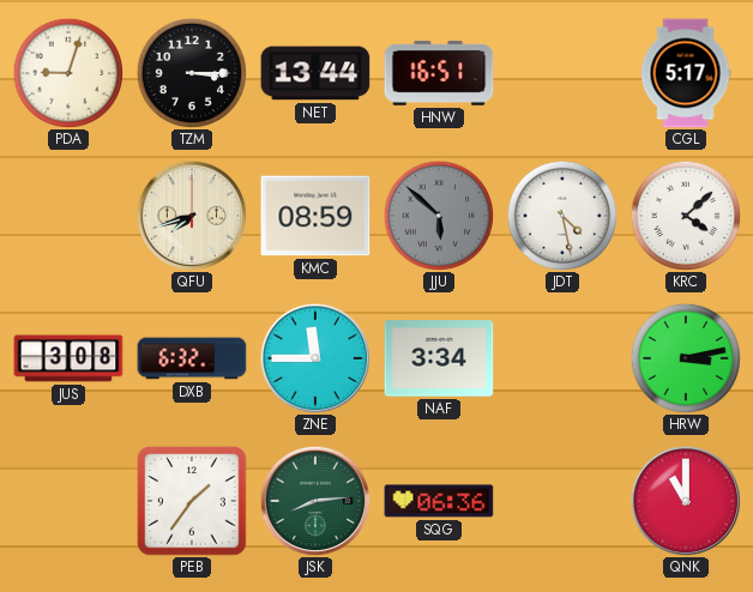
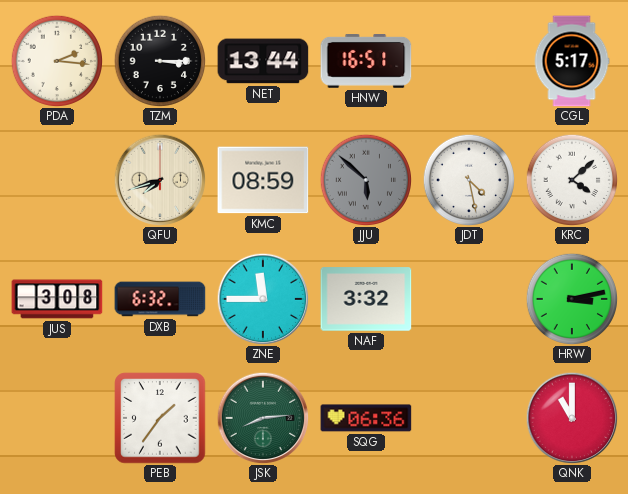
PDA: 9:03 -> 2:16
NAF: 3:34 -> 3:32
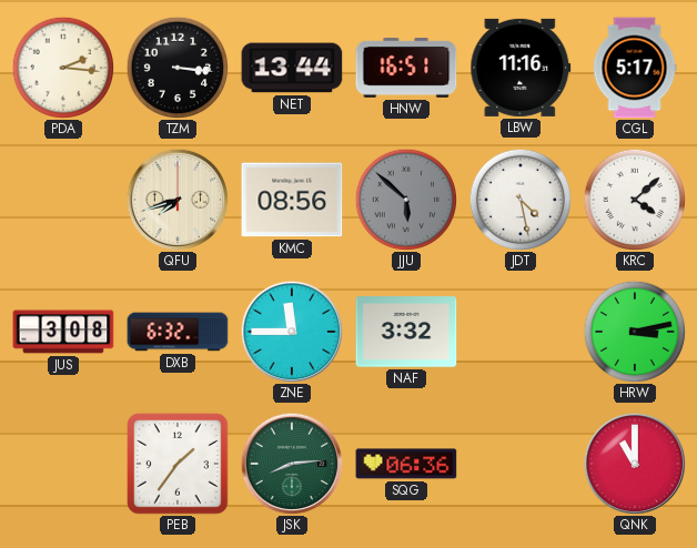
TZM: 3:15 -> 3:16
LBW: none -> 11:16
KMC: 08:59 -> 08:56
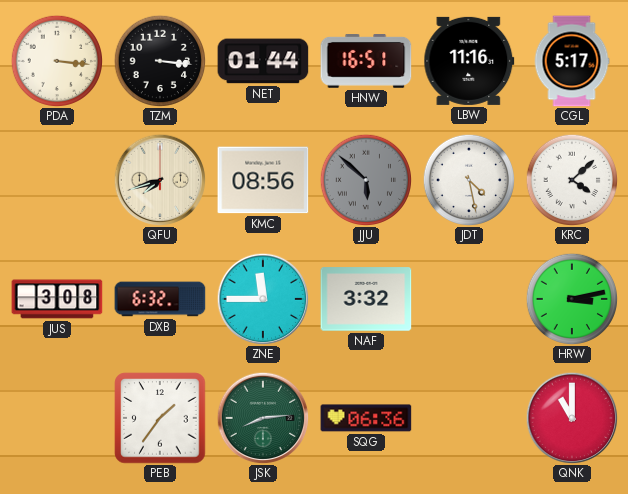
PDA: 2:16 -> 3:16
NET: 13:44 -> 01:44
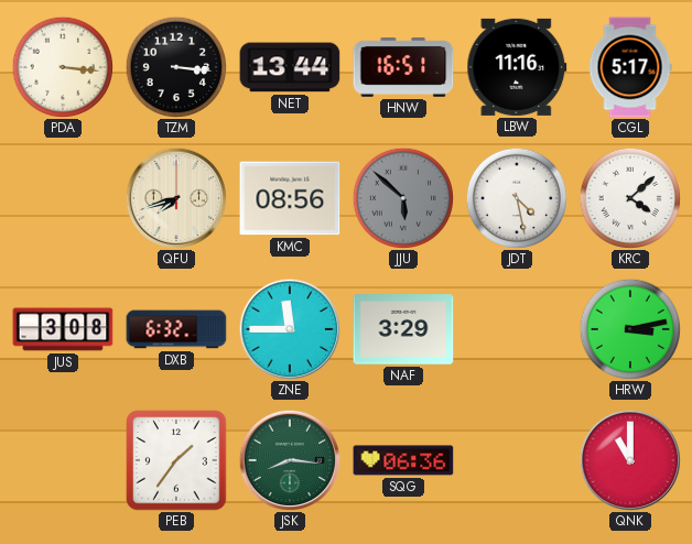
NET: 01:44 -> 13:44
NAF: 3:32 -> 3:29
JSK: 8:14 -> 8:16
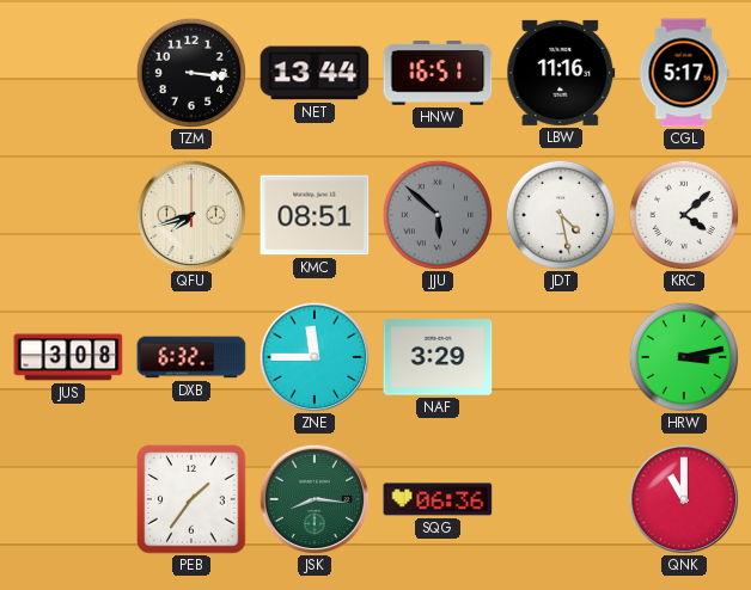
PDA: 3:16 -> none
KMC: 08:56 -> 08:51
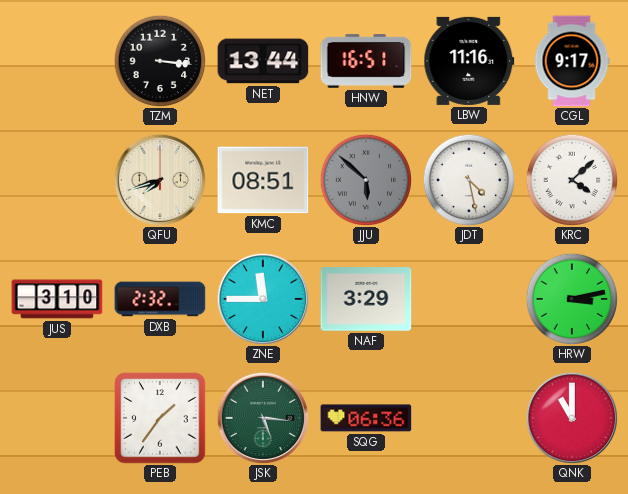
CGL: 5:17 -> 9:17
JUS: 3:08 -> 3:10
DXB: 6:32 -> 2:32
JSK: 8:16 -> 5:16
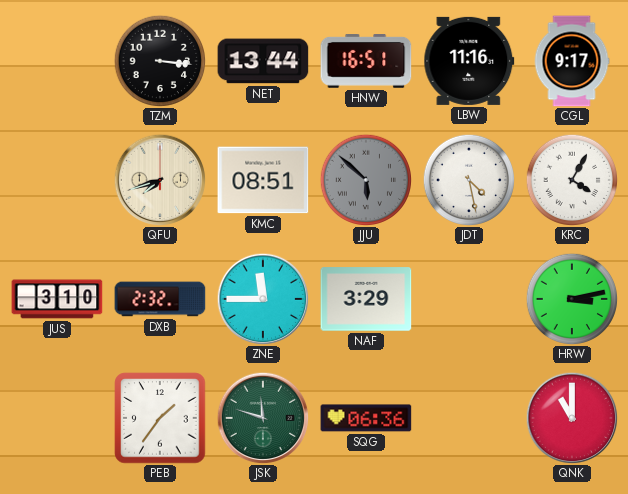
KRC: 4:08 -> 4:05
JSK: 5:16 -> 11:48
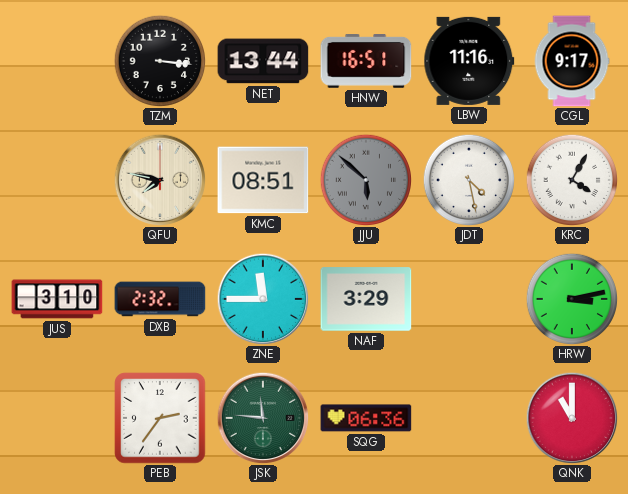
QFU: 7:42 -> 7:47
PEB: 1:36 -> 2:36
JSK: 11:48 -> 11:46
